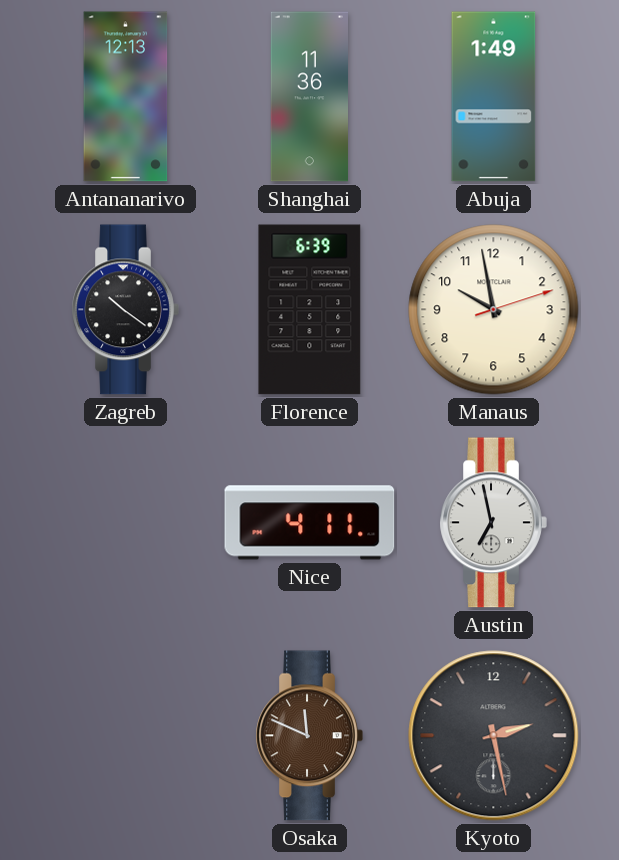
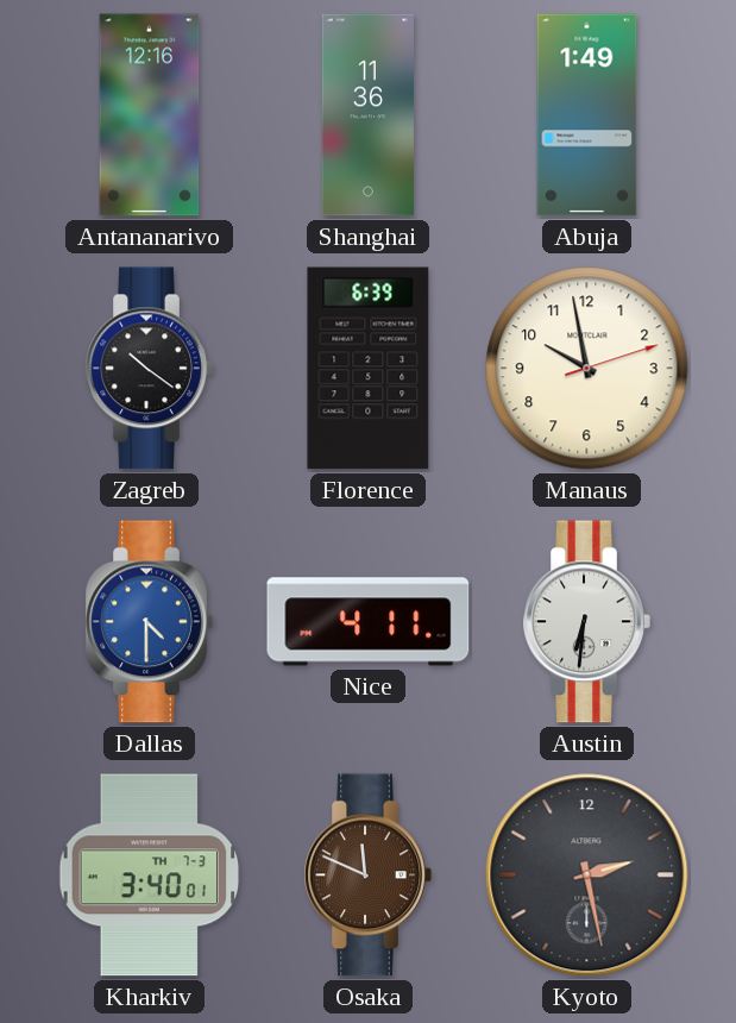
Antananarivo: 12:13 -> 12:16
Dallas: none -> 4:30
Austin: 6:58 -> 6:31
Kharkiv: none -> 3:40
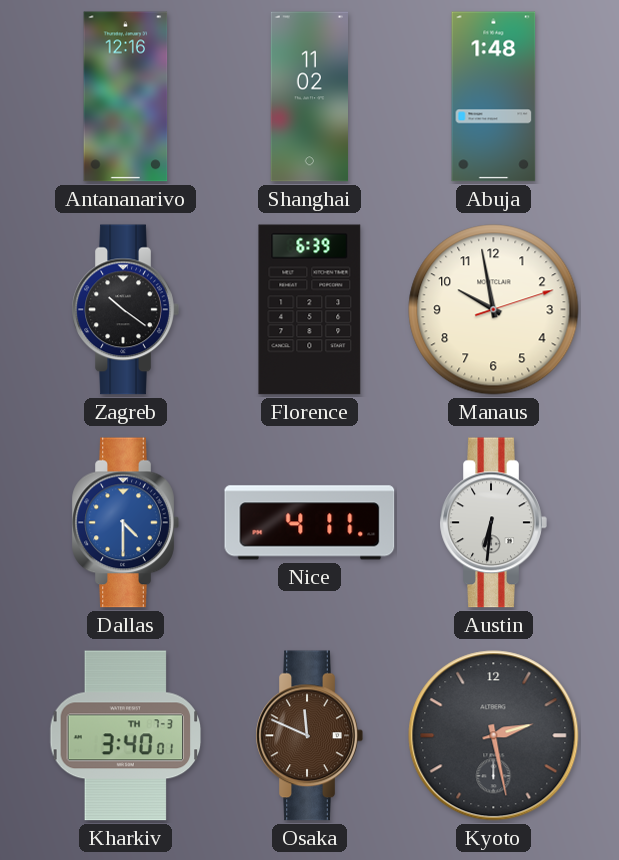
Shanghai: 11:36 -> 11:02
Abuja: 1:49 -> 1:48
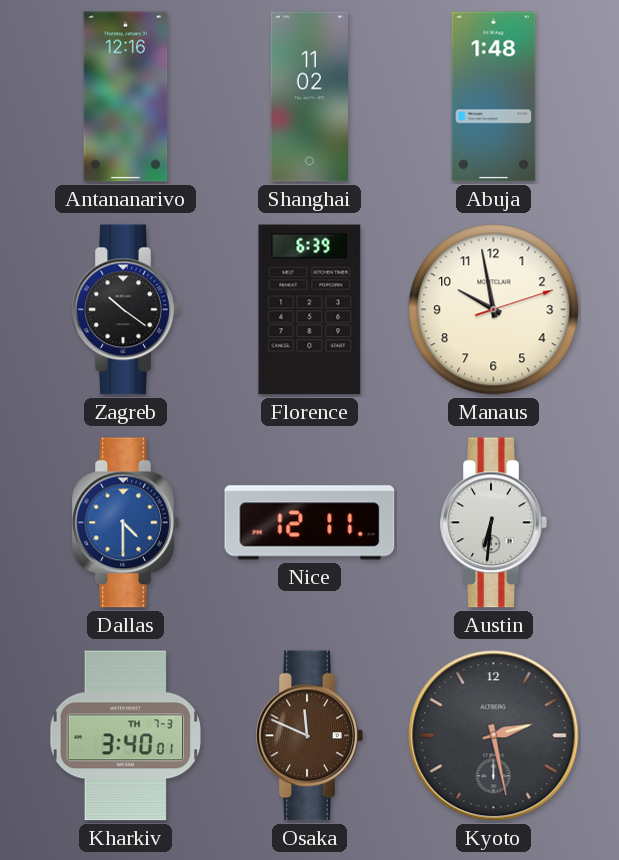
Nice: 4:11 -> 12:11
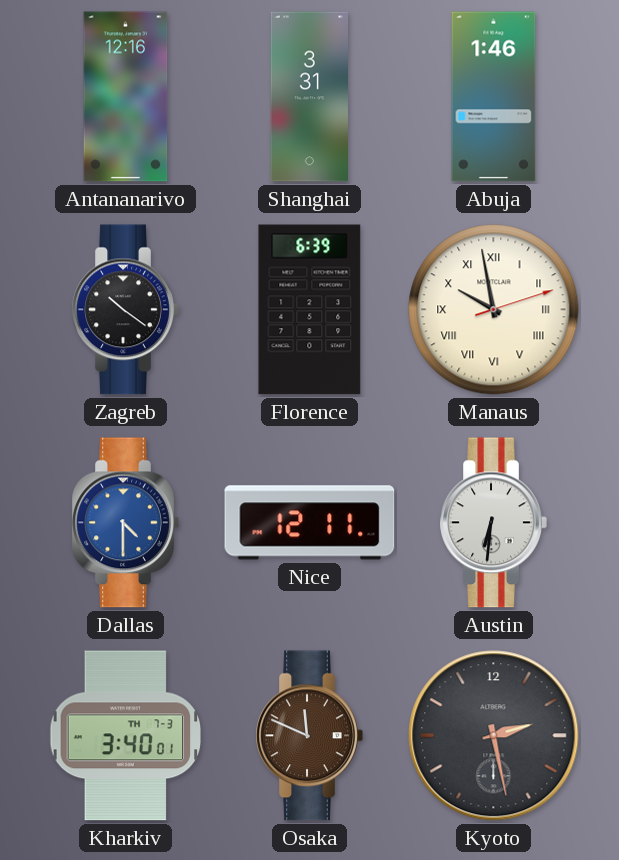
Shanghai: 11:02 -> 3:31
Abuja: 1:48 -> 1:46
Manaus numerals: Arabic -> Roman
